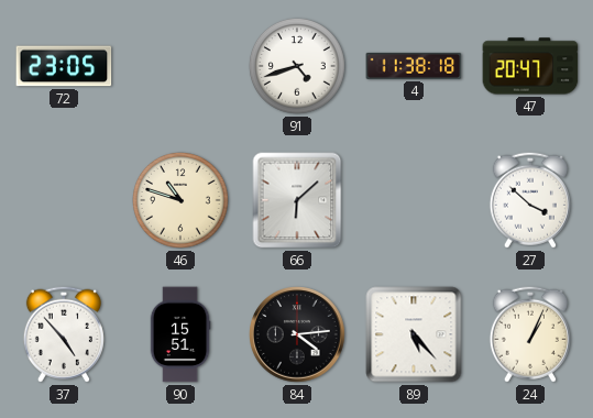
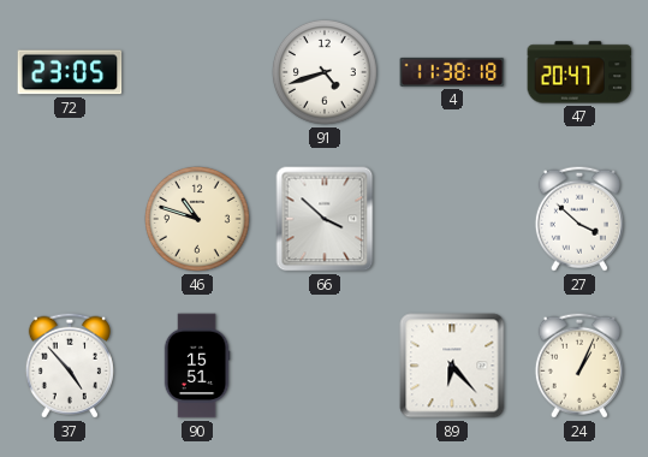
66: 6:08 -> 3:52
84: 4:14 -> none
89: 5:23 -> 6:23
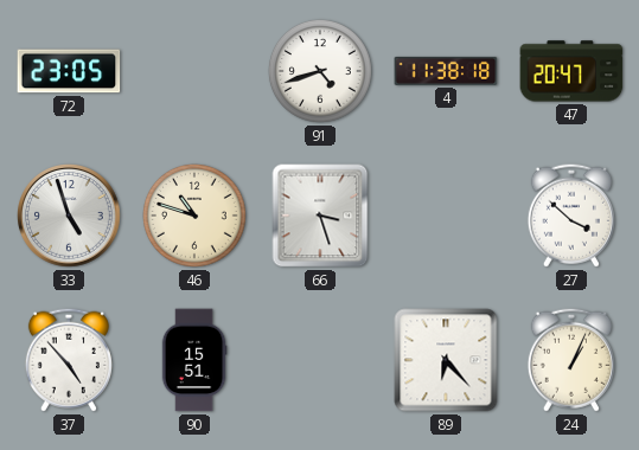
33: none -> 4:57
66: 3:52 -> 3:27
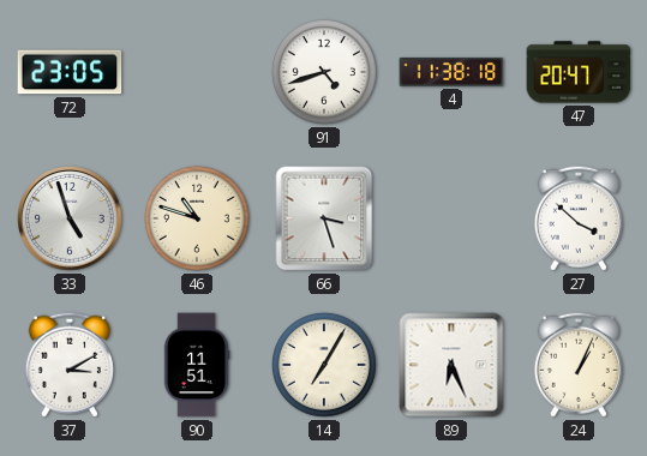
37: 4:53 -> 3:10
90: 15:51 -> 11:51
14: none -> 7:05
89: 6:23 -> 6:26
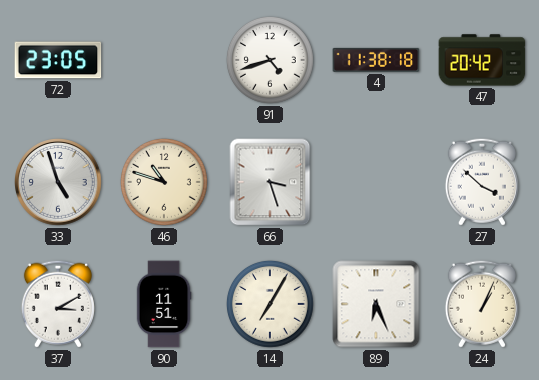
47: 20:47 -> 20:42
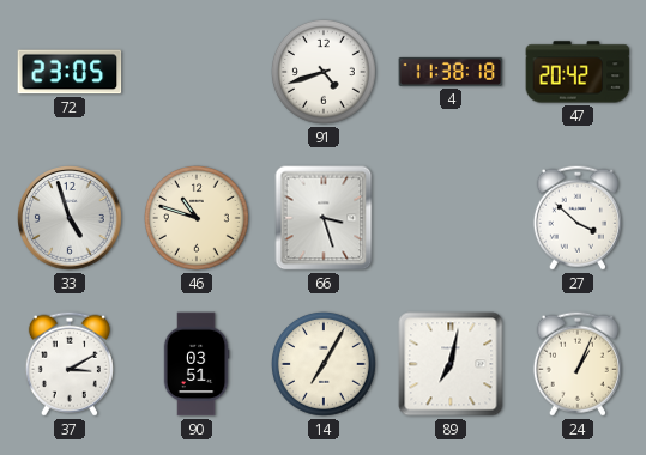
90: 11:51 -> 03:51
89: 6:26 -> 7:02
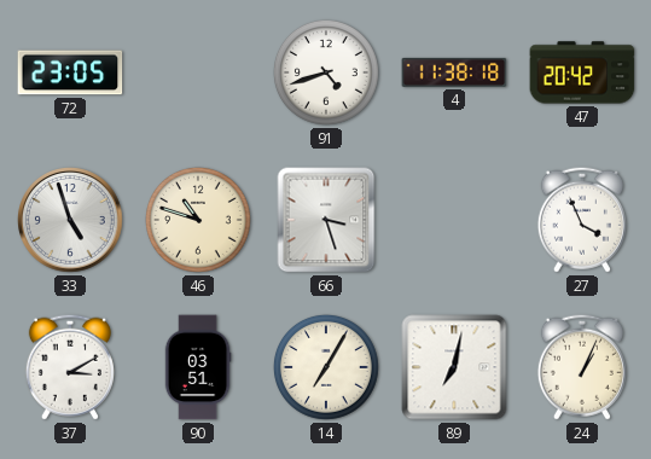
27: 3:52 -> 3:56
